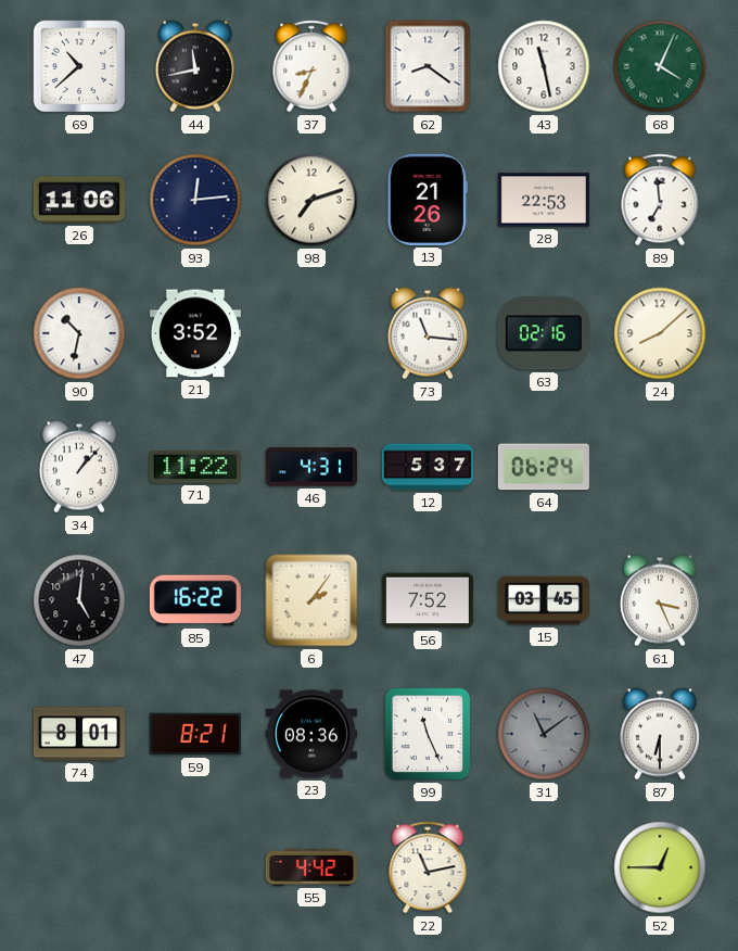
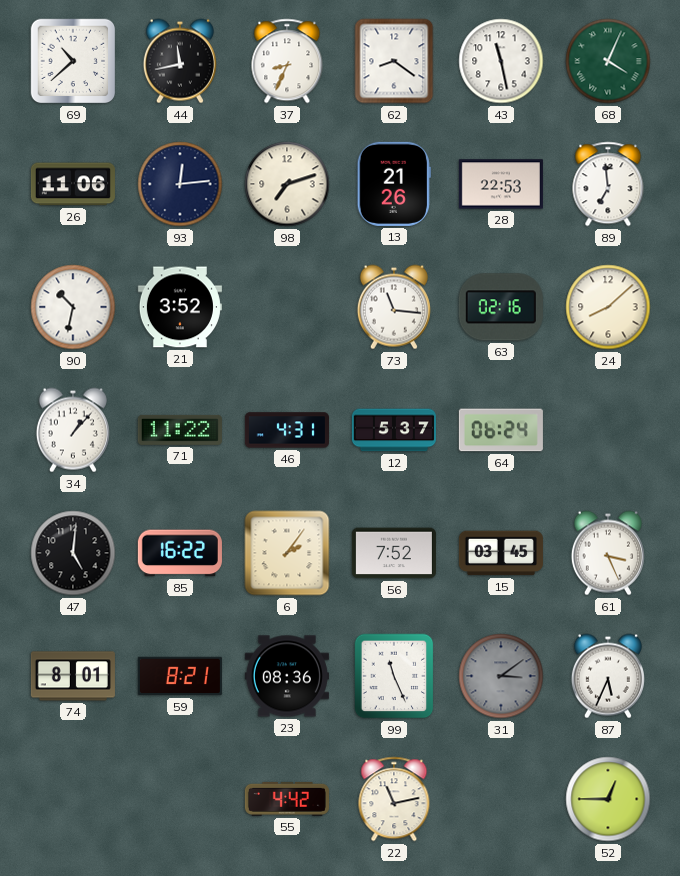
31: 11:09 -> 3:09
87: 6:30 -> 5:34
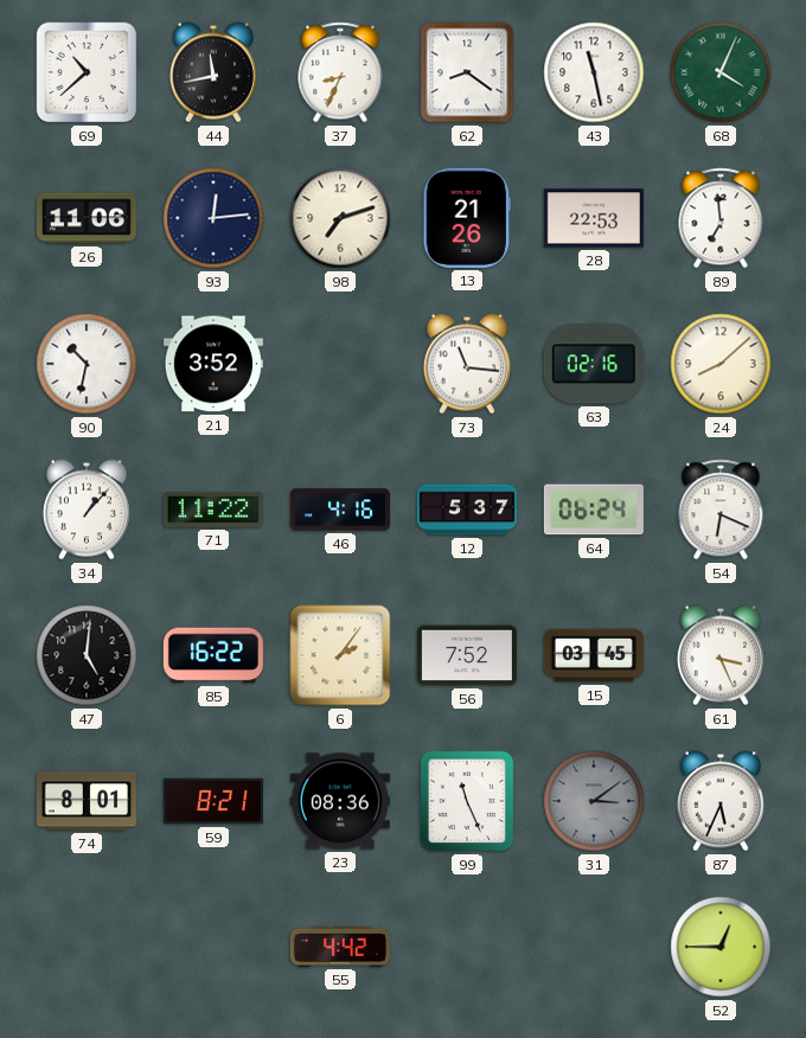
46: 4:31 -> 4:16
54: none -> 6:19
22: 11:13 -> none
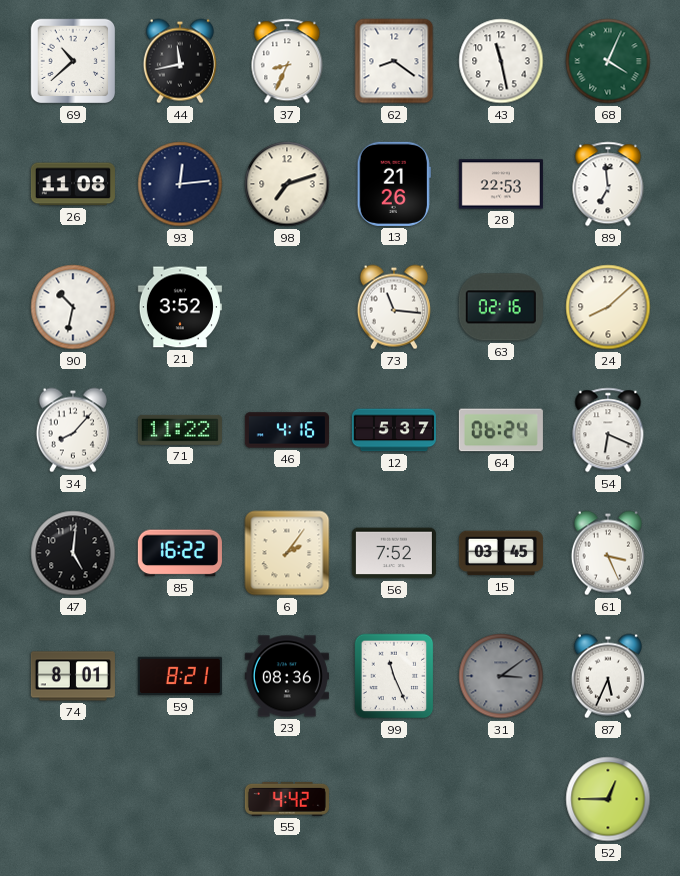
26: 11:06 -> 11:08
34: 1:07 -> 8:07
